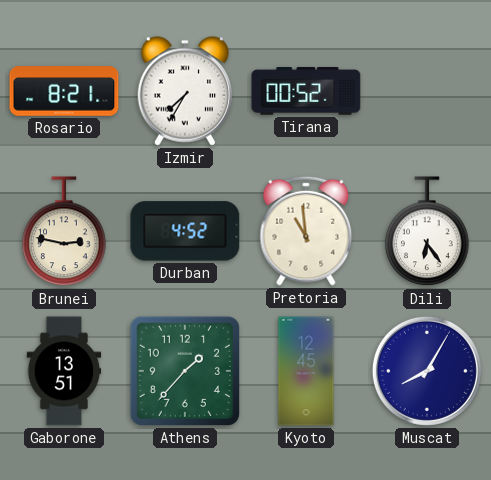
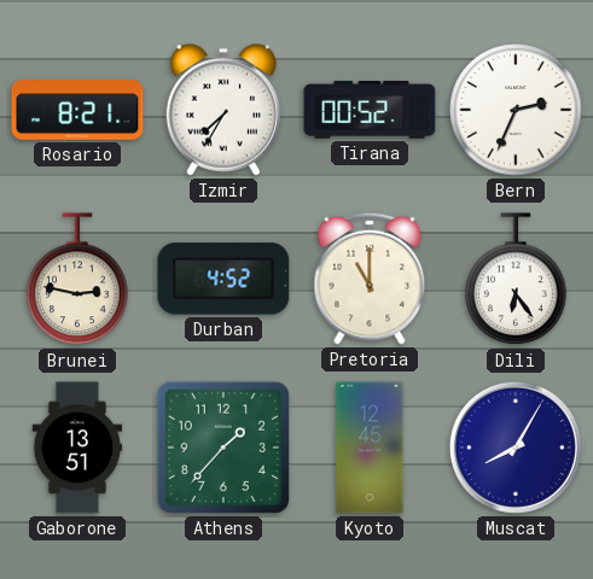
Bern: none -> 2:34
Pretoria: 10:59 -> 11:00
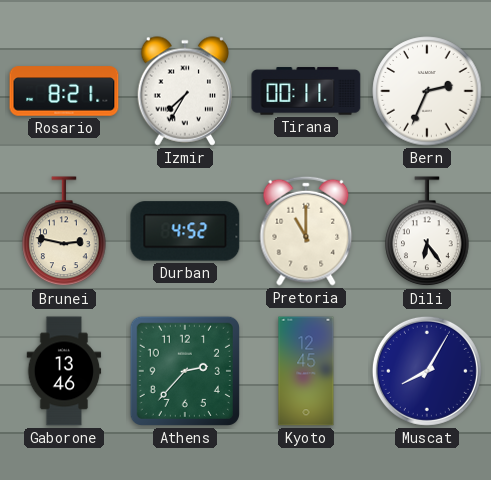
Tirana: 00:52 -> 00:11
Gaborone: 13:51 -> 13:46
Athens: 1:37 -> 2:37
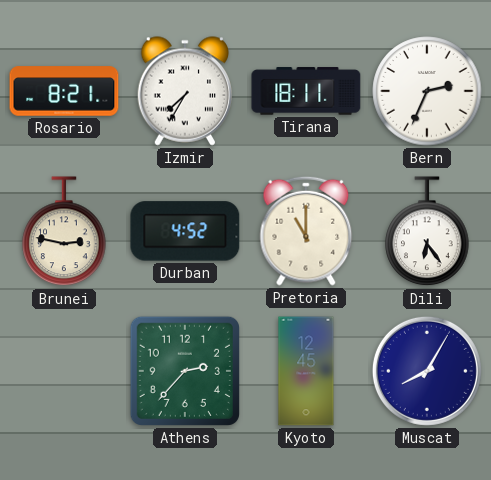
Tirana: 00:11 -> 18:11
Gaborone: 13:46 -> none
